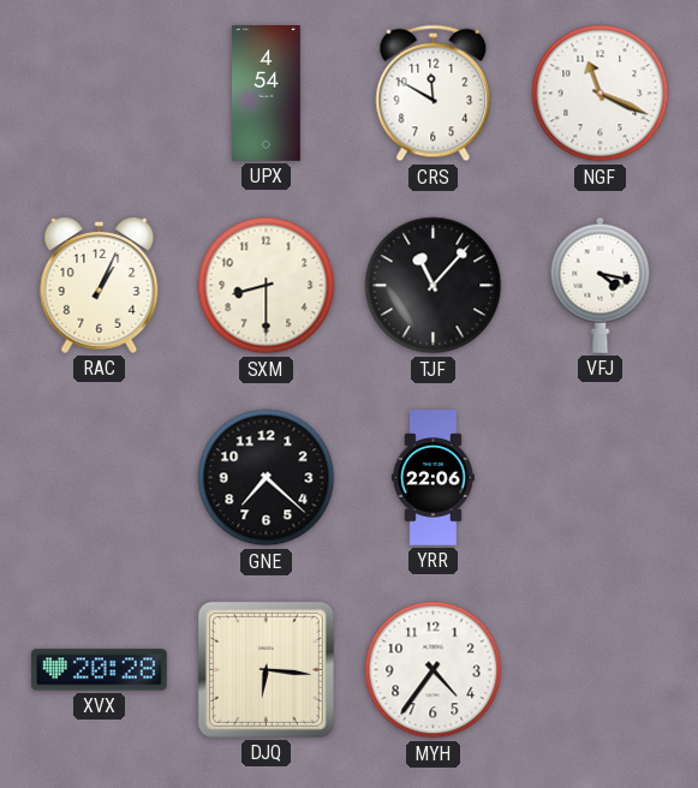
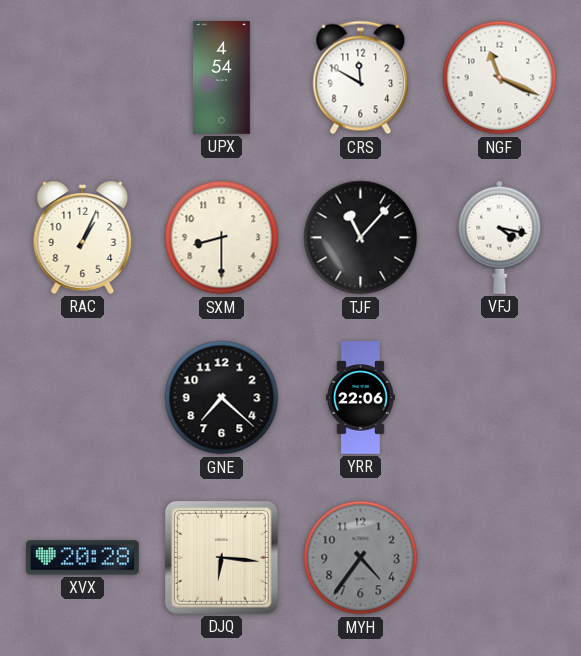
MYH dial: white -> grey
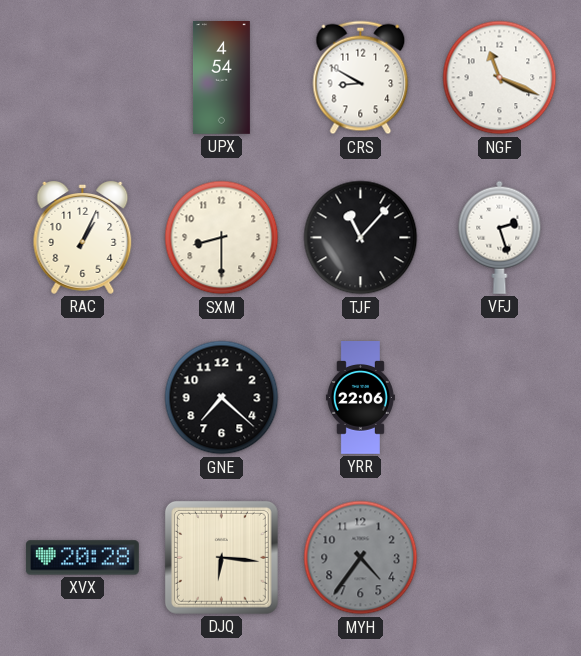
CRS: 11:50 -> 8:50
VFJ: 4:17 -> 2:27
